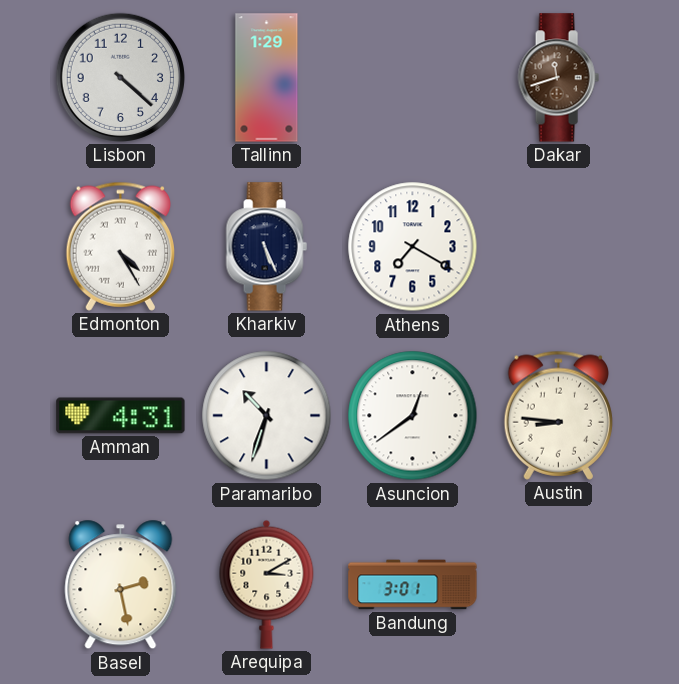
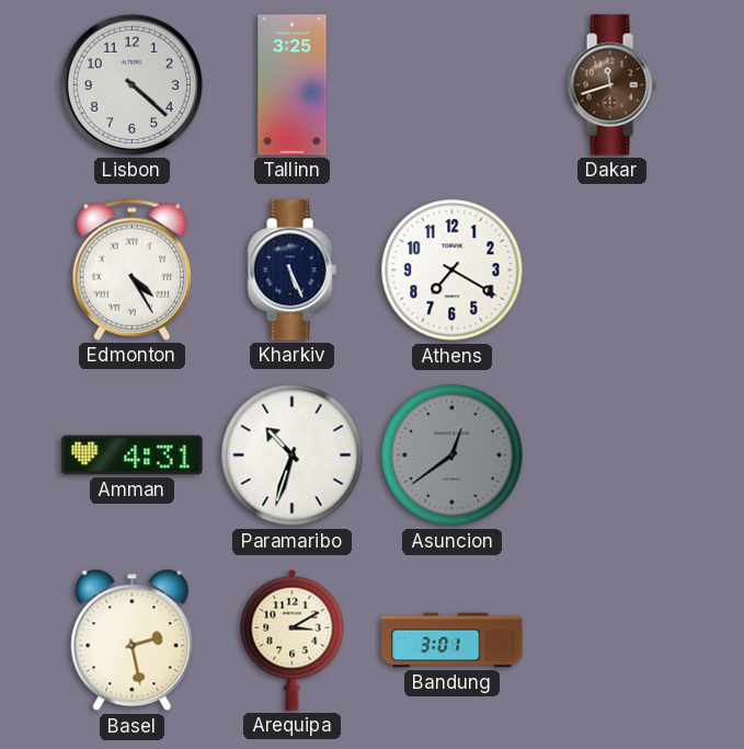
Tallinn: 1:29 -> 3:25
Asuncion dial: white -> grey
Austin: 8:46 -> none
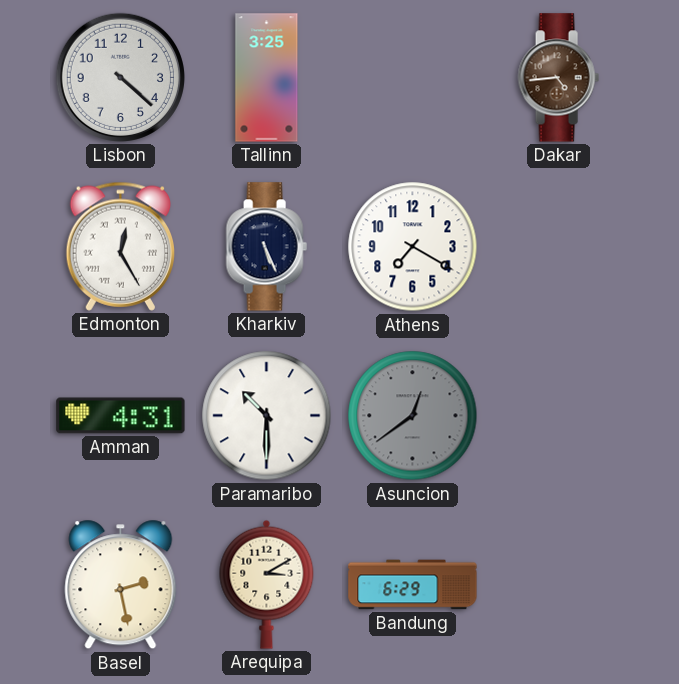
Dakar: 11:42 -> 4:44
Edmonton: 4:25 -> 12:25
Paramaribo: 10:33 -> 10:30
Bandung: 3:01 -> 6:29
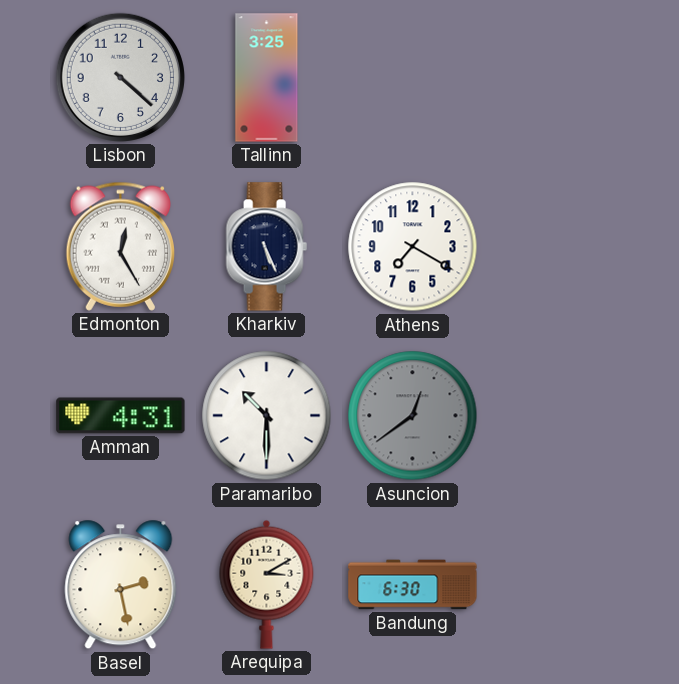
Dakar: 4:44 -> none
Bandung: 6:29 -> 6:30
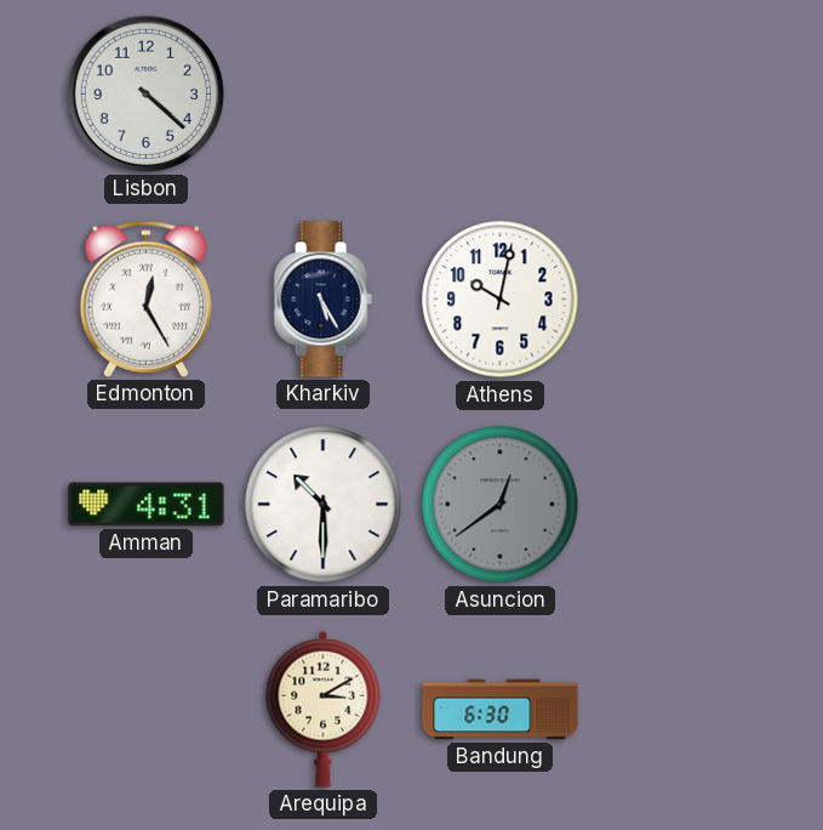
Tallinn: 3:25 -> none
Kharkiv: 5:26 -> 5:25
Athens: 7:20 -> 10:02
Basel: 2:28 -> none
